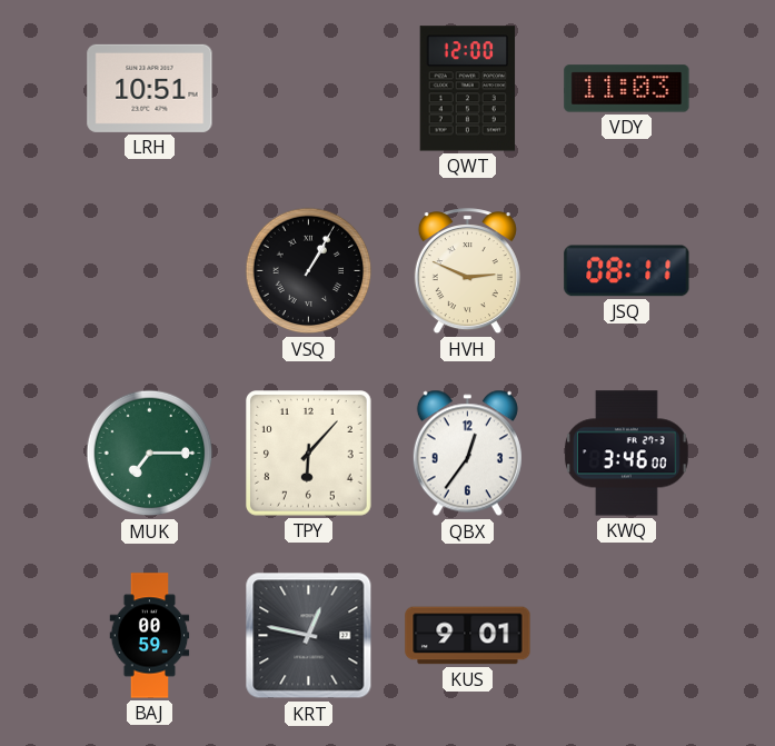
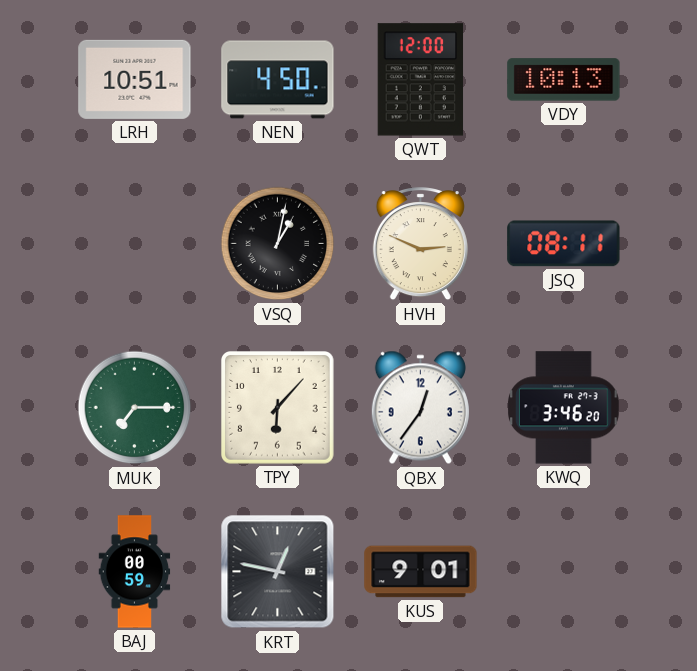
NEN: none -> 4:50
VDY: 11:03 -> 10:13
VSQ: 1:05 -> 1:02
KWQ: 3:46:00 -> 3:46:20
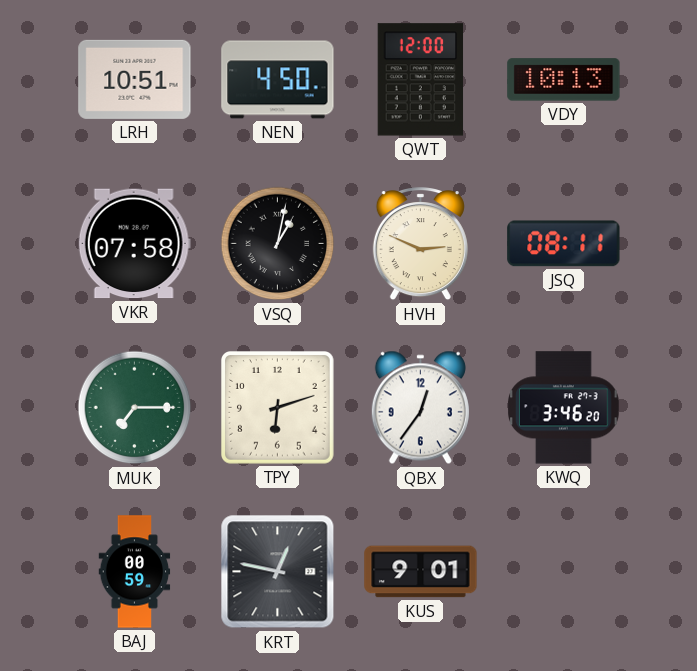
VKR: none -> 07:58
TPY: 6:07 -> 6:12
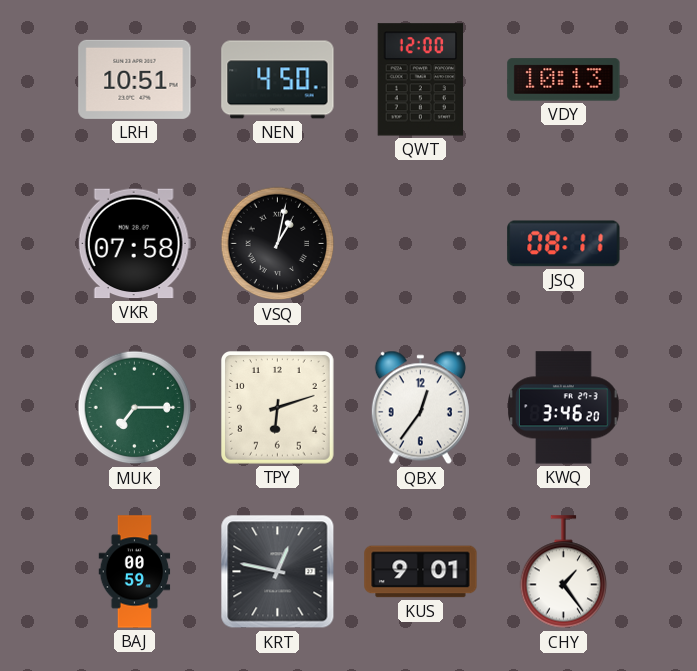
HVH: 2:49 -> none
CHY: none -> 1:24
